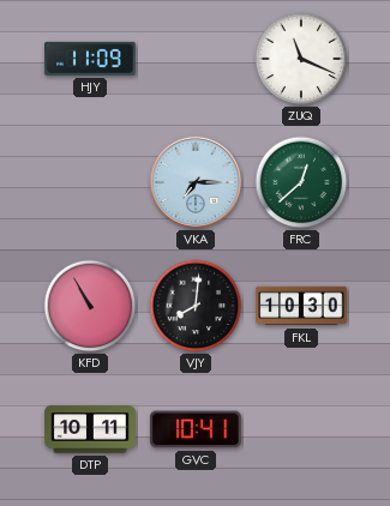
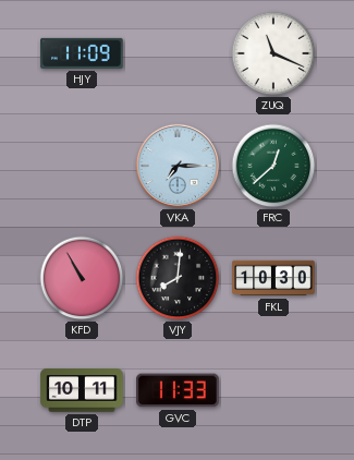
GVC: 10:41 -> 11:33
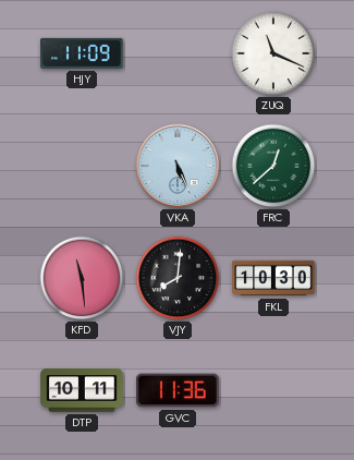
VKA: 7:15 -> 5:26
KFD: 10:55 -> 11:29
GVC: 11:33 -> 11:36
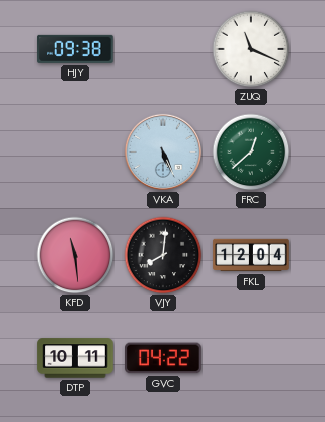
HJY: 11:09 -> 09:38
FKL: 10:30 -> 12:04
GVC: 11:36 -> 04:22
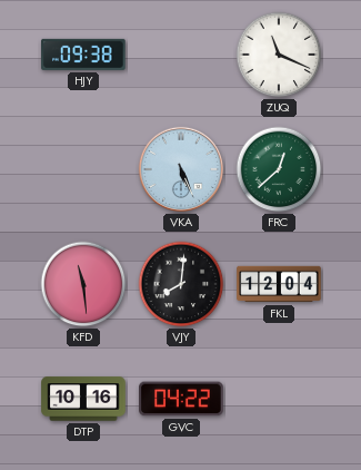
DTP: 10:11 -> 10:16
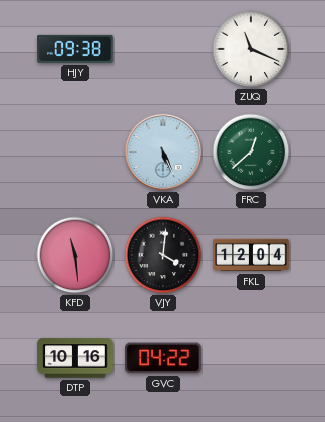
VJY: 8:01 -> 4:01
